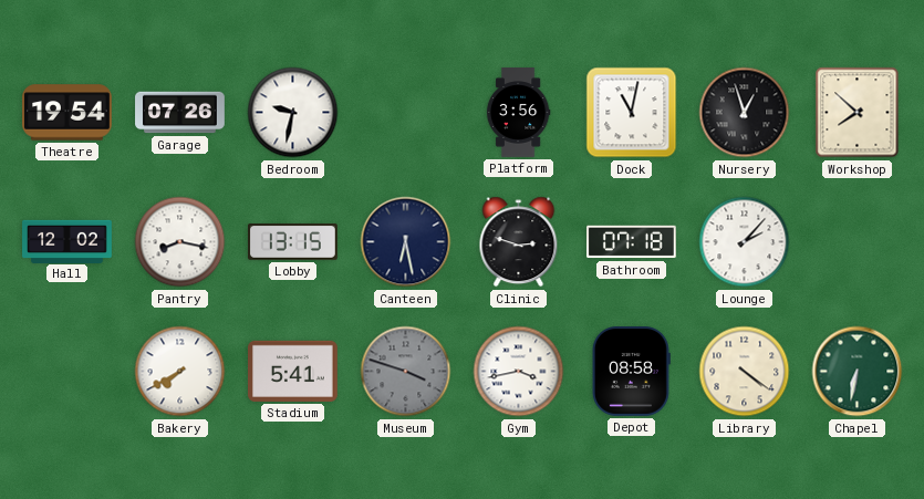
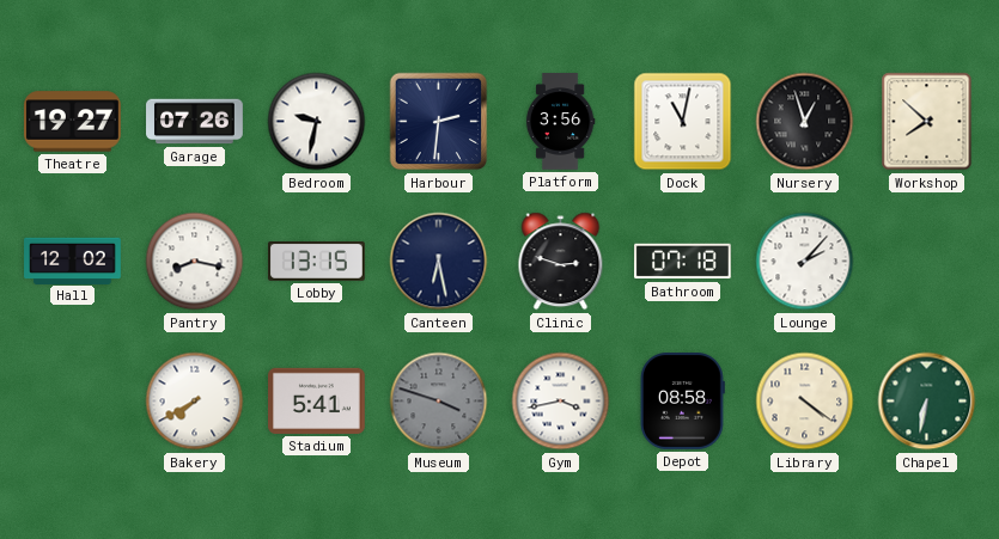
Theatre: 19:54 -> 19:27
Harbour: none -> 2:31
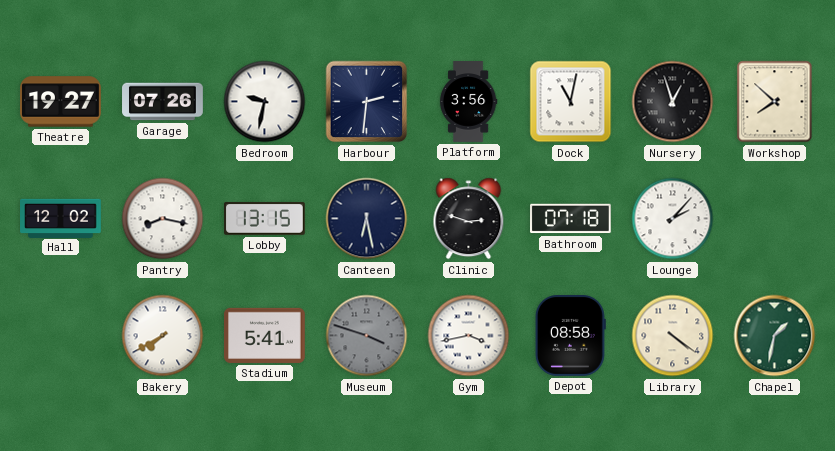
Chapel: 6:32 -> 1:32
